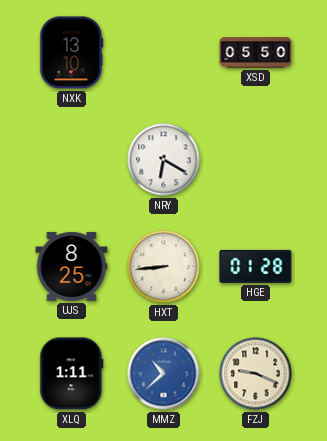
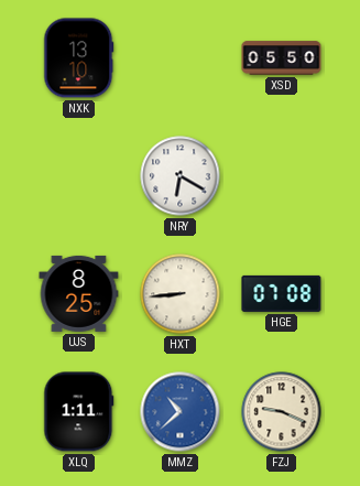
HGE: 01:28 -> 07:08
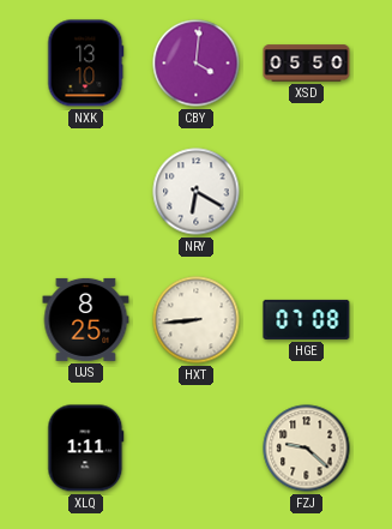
CBY: none -> 4:01
MMZ: 10:38 -> none
FZJ: 9:19 -> 9:22
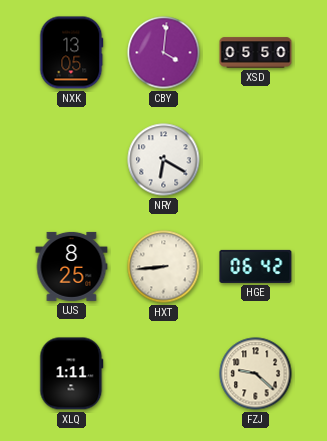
NXK: 13:10 -> 13:05
HGE: 07:08 -> 06:42
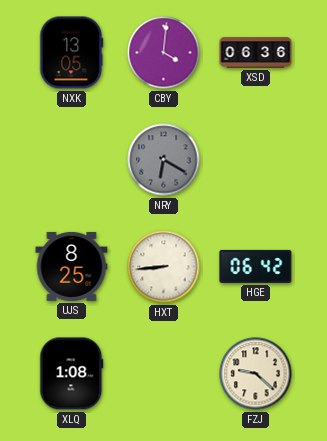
XSD: 05:50 -> 06:36
NRY dial: white -> grey
XLQ: 1:11 -> 1:08
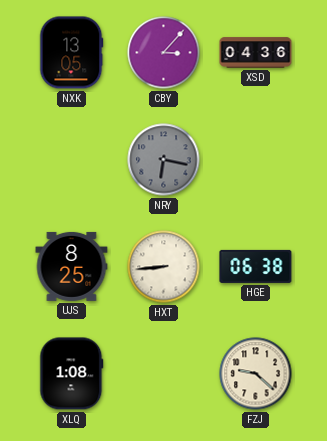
CBY: 4:01 -> 3:07
XSD: 06:36 -> 04:36
NRY: 6:20 -> 6:17
HGE: 06:42 -> 06:38
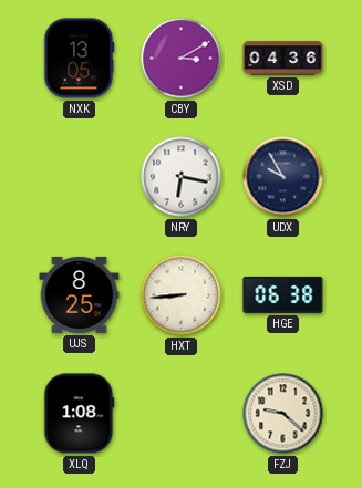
CBY: 3:07 -> 3:10
NRY dial: grey -> white
UDX: none -> 9:55
